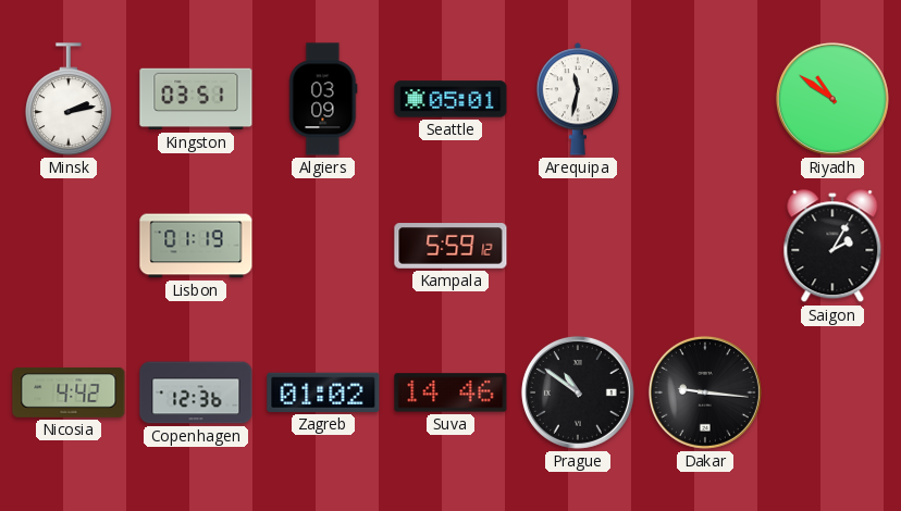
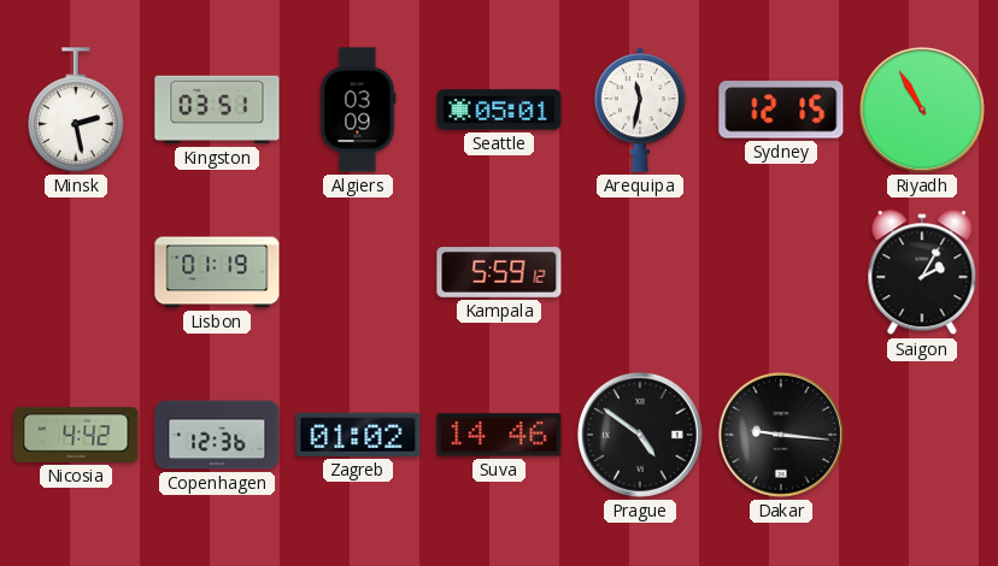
Minsk: 2:13 -> 2:28
Sydney: none -> 12:15
Riyadh: 10:51 -> 10:55
Prague: 10:51 -> 4:51
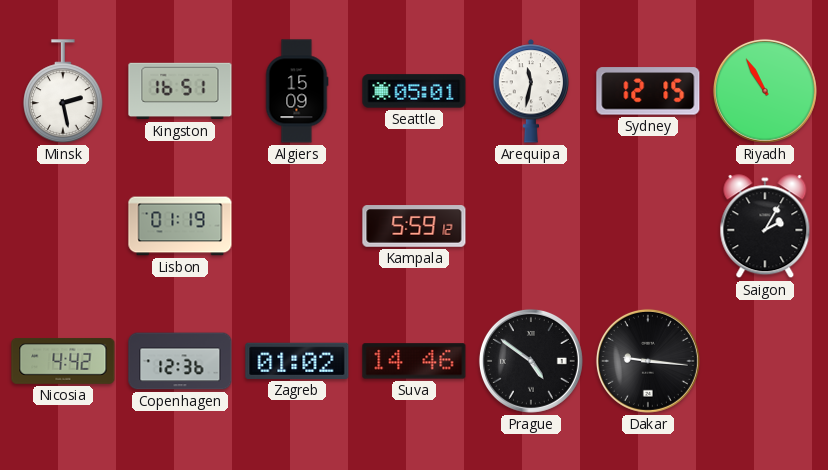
Kingston: 03:51 -> 16:51
Algiers: 03:09 -> 15:09
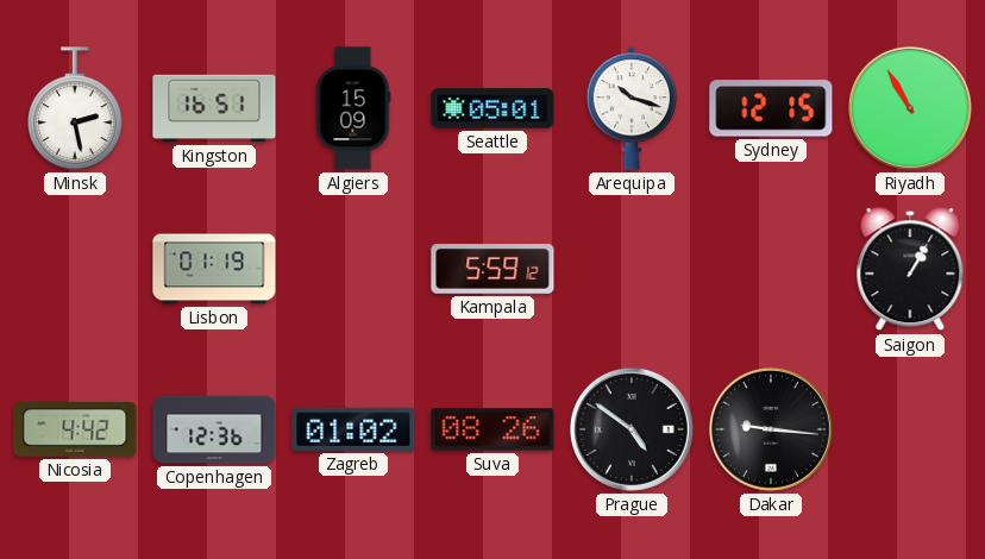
Arequipa: 11:32 -> 10:18
Saigon: 2:05 -> 1:05
Suva: 14:46 -> 08:26
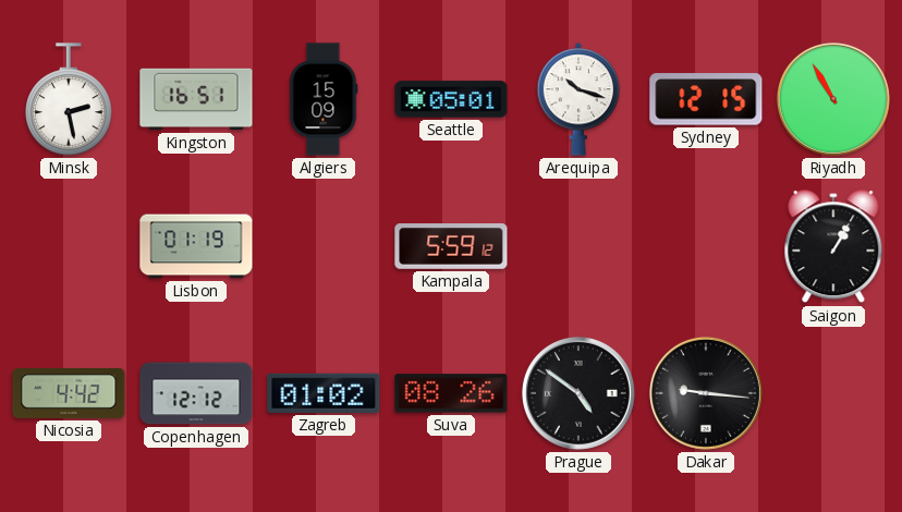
Copenhagen: 12:36 -> 12:12
